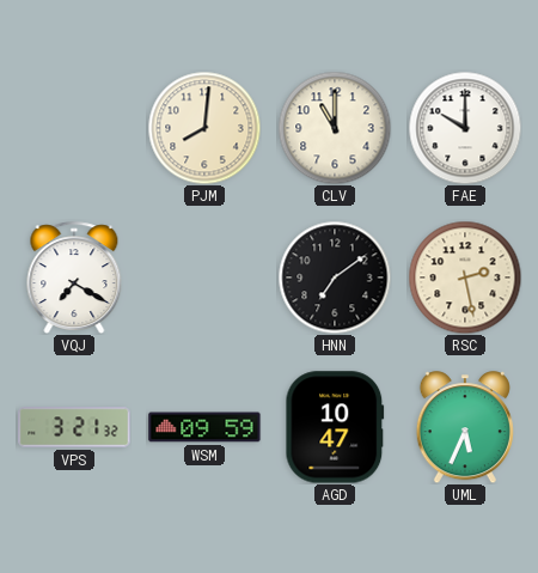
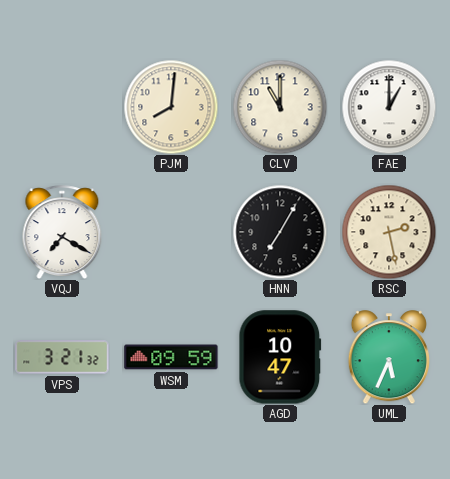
FAE: 10:00 -> 1:00
HNN: 7:09 -> 7:05
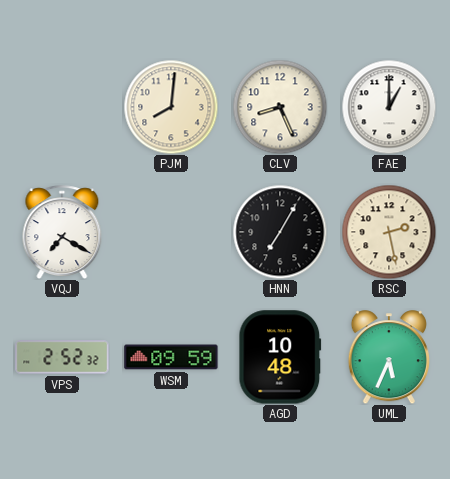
CLV: 11:00 -> 8:26
VPS: 3:21 -> 2:52
AGD: 10:47 -> 10:48
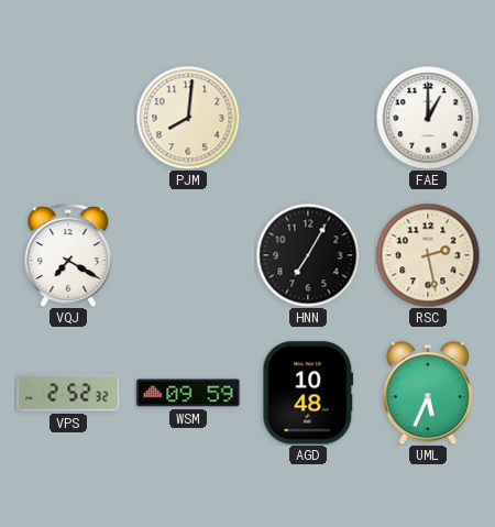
CLV: 8:26 -> none
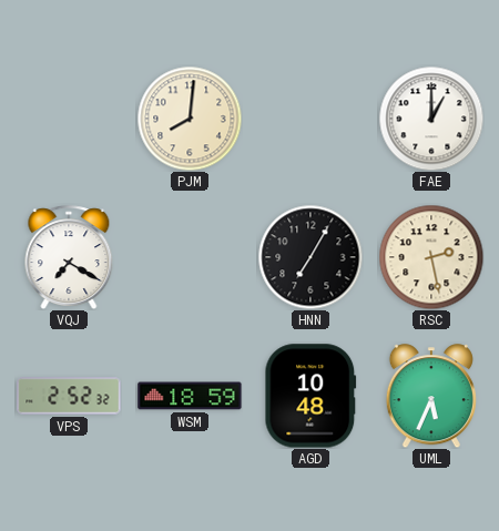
WSM: 09:59 -> 18:59
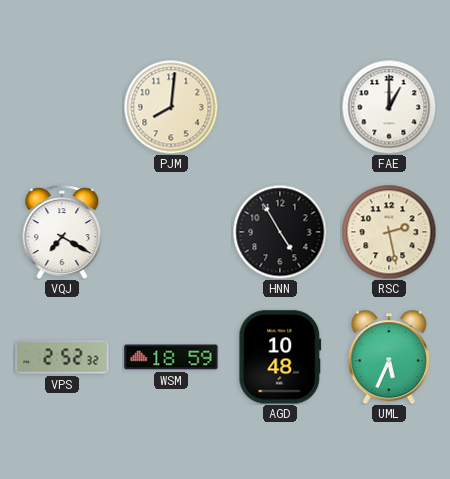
HNN: 7:05 -> 4:55
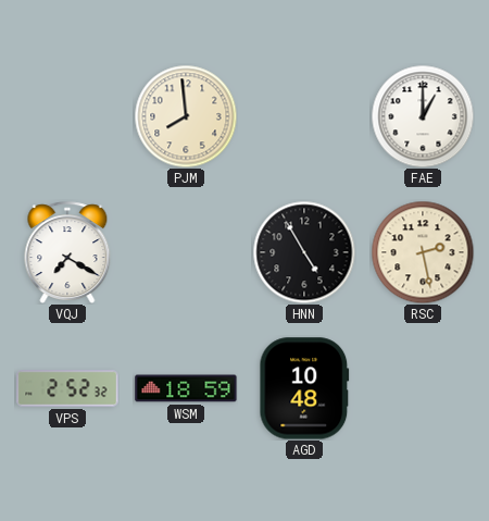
PJM: 8:01 -> 7:59
UML: 5:34 -> none
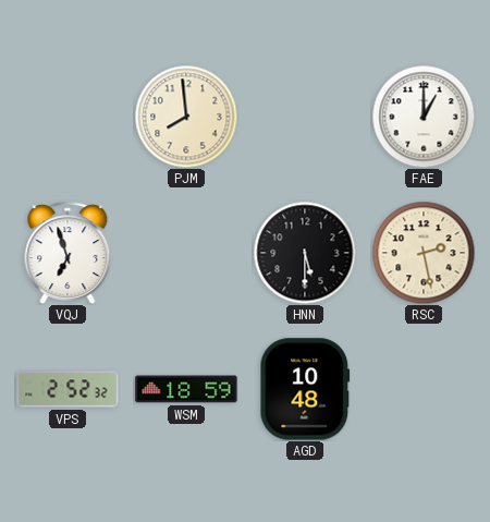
VQJ: 7:20 -> 6:57
HNN: 4:55 -> 5:30
